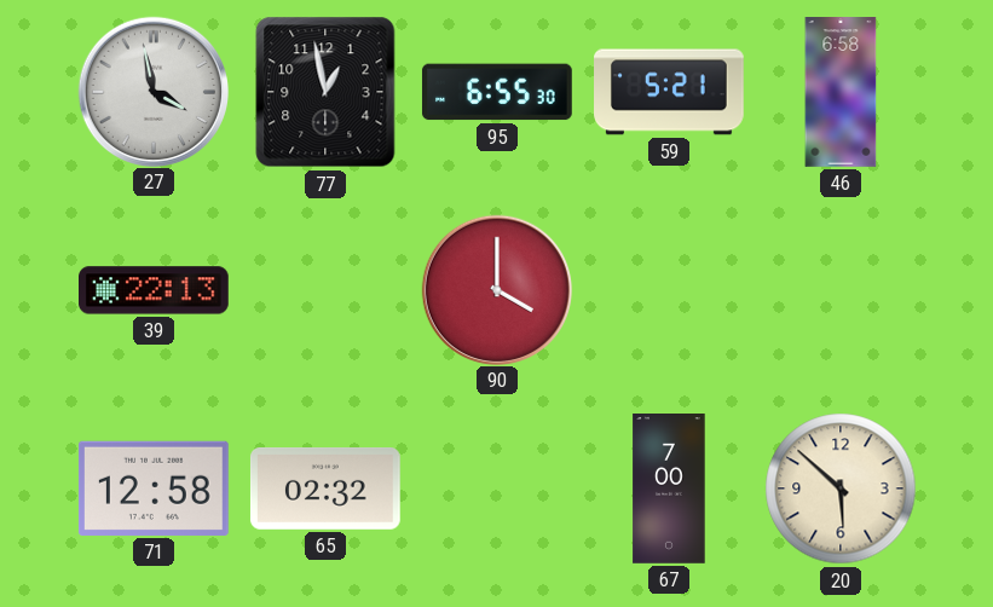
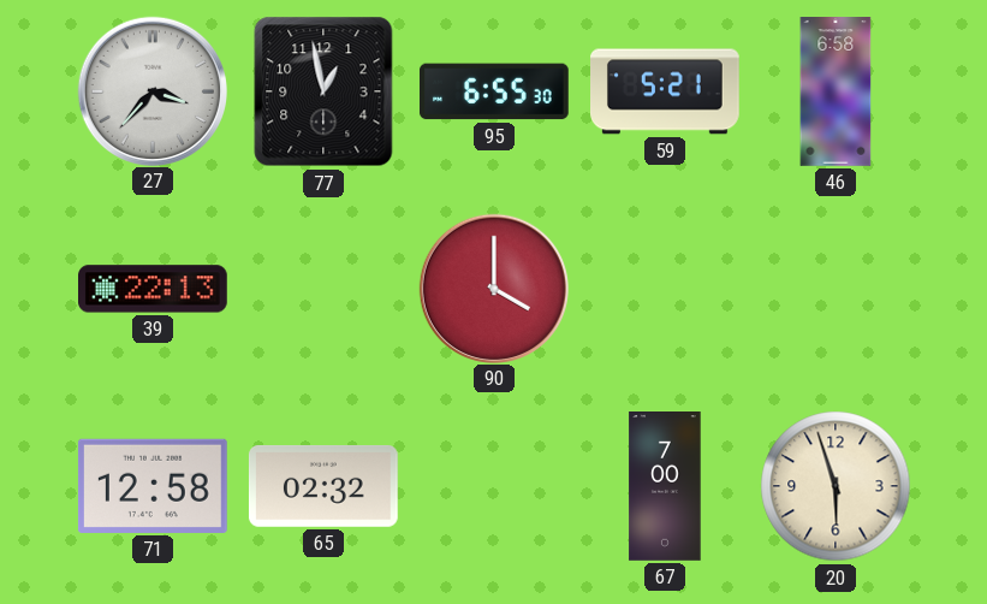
27: 3:58 -> 3:37
20: 5:52 -> 5:57
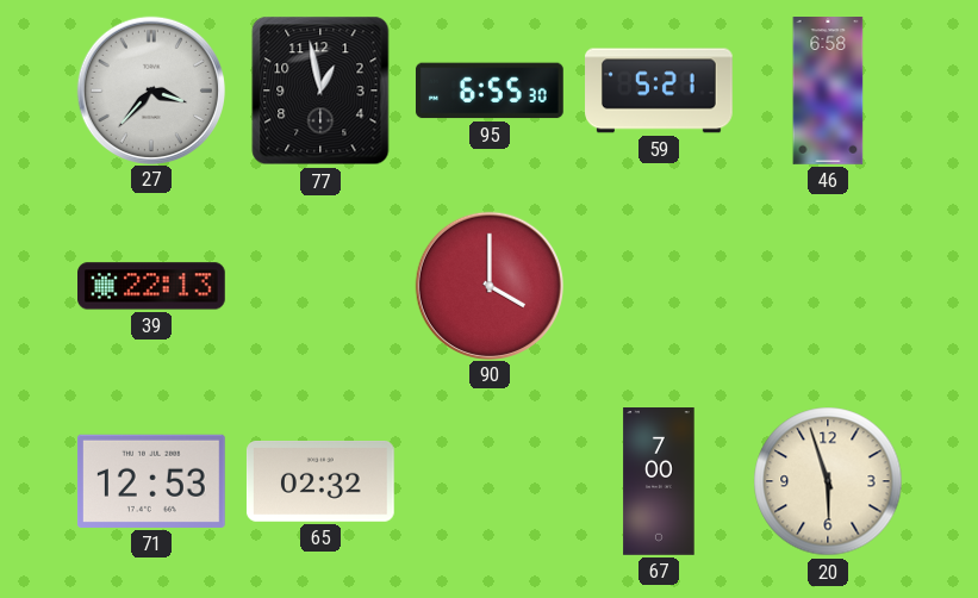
71: 12:58 -> 12:53
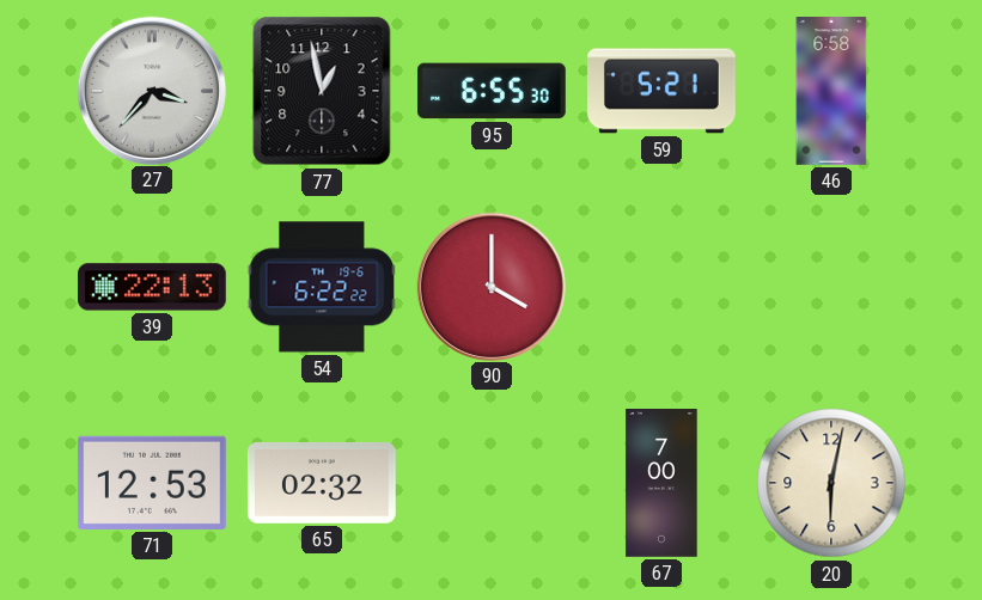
54: none -> 6:22
20: 5:57 -> 6:02
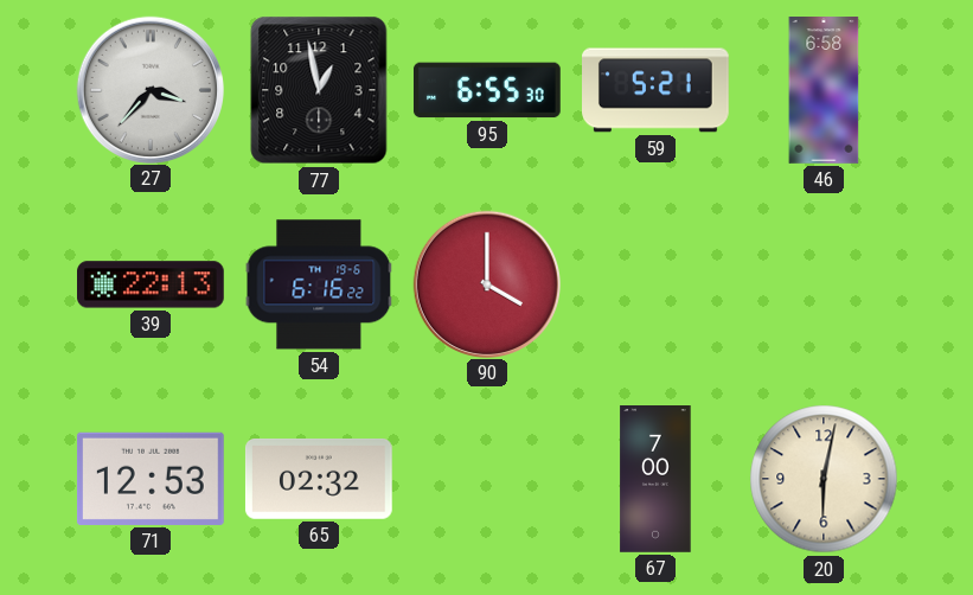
54: 6:22 -> 6:16
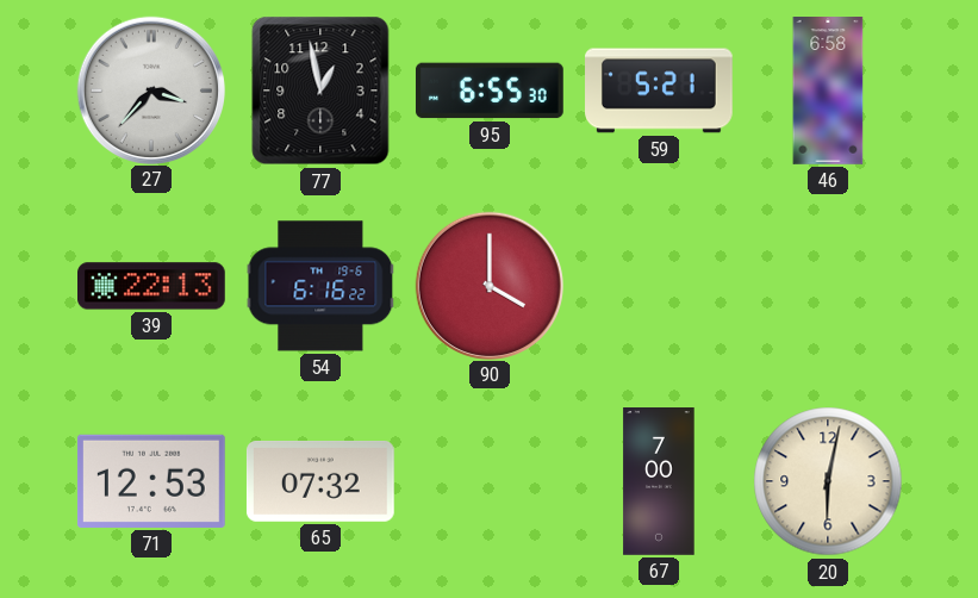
65: 02:32 -> 07:32
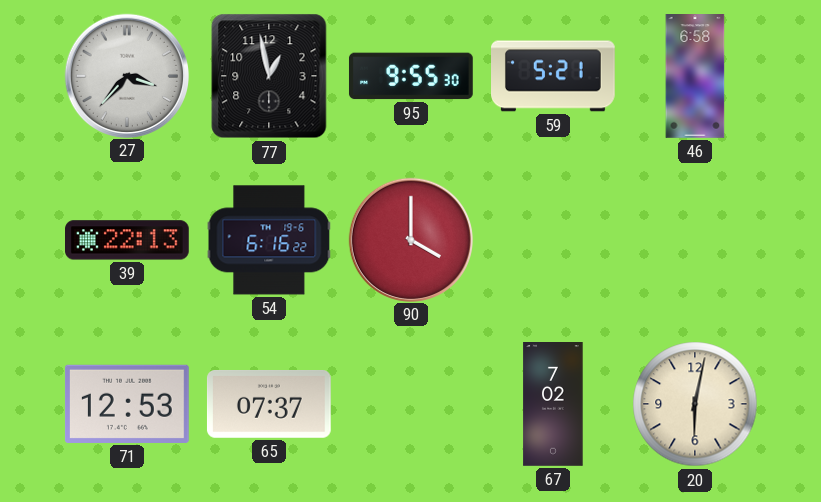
95: 6:55 -> 9:55
65: 07:32 -> 07:37
67: 7:00 -> 7:02
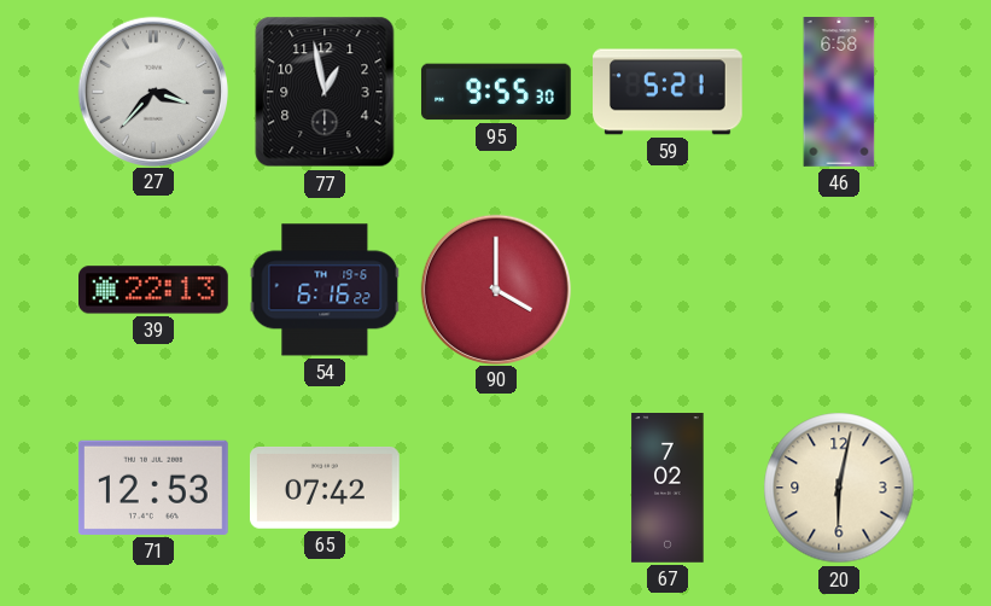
65: 07:37 -> 07:42
